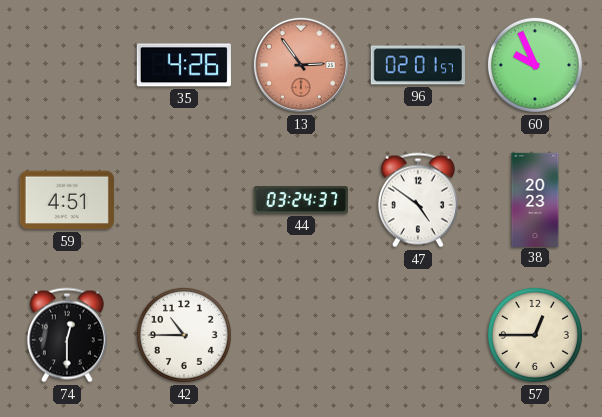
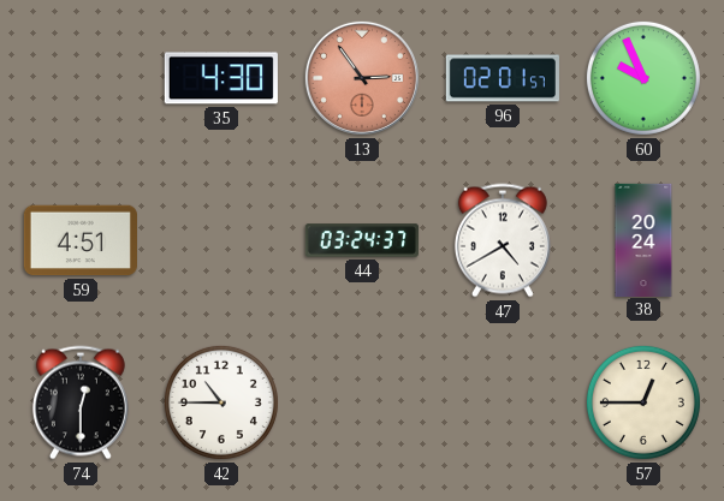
35: 4:26 -> 4:30
47: 4:51 -> 4:40
38: 20:23 -> 20:24
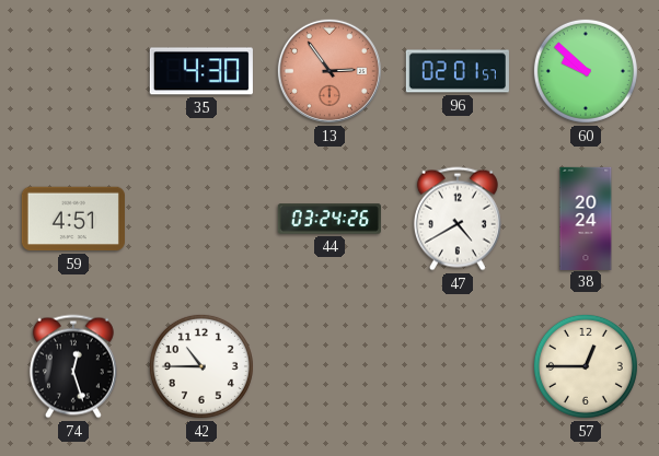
60: 9:56 -> 9:52
44: 03:24:37 -> 03:24:26
74: 12:30 -> 12:27
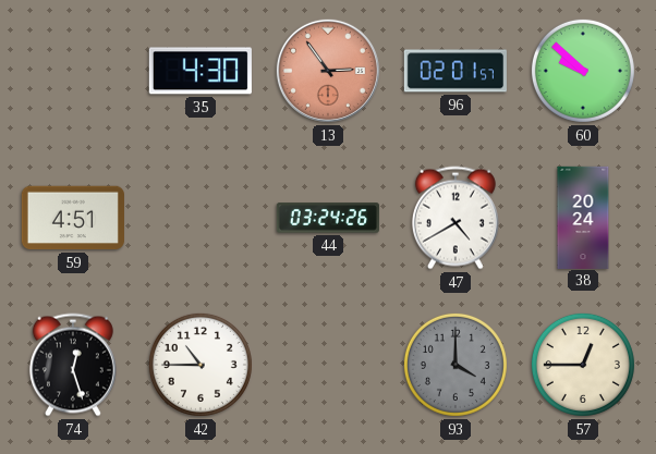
93: none -> 4:00
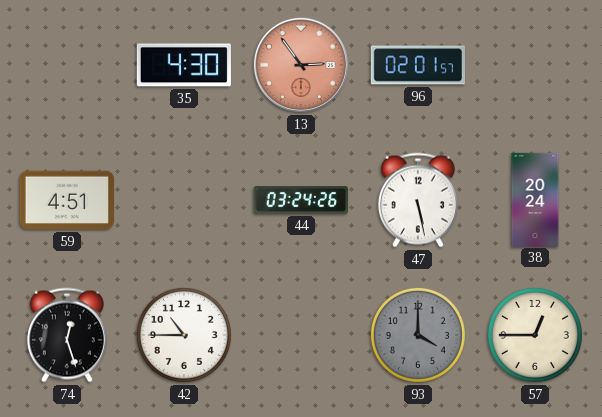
60: 9:52 -> none
47: 4:40 -> 5:28
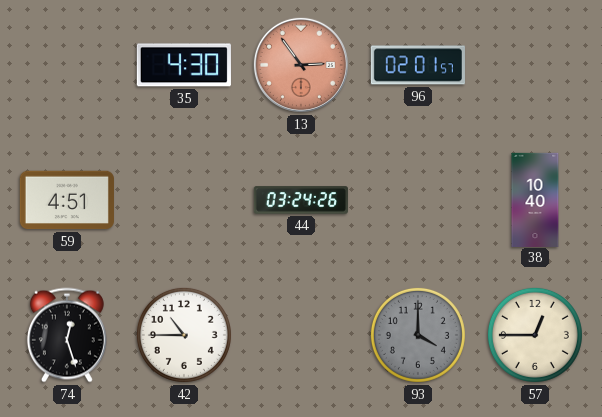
47: 5:28 -> none
38: 20:24 -> 10:40
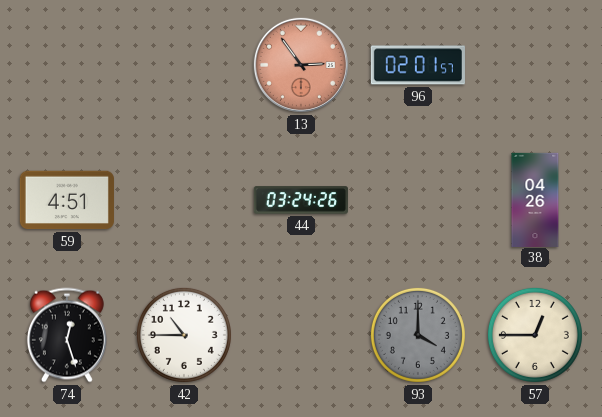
35: 4:30 -> none
38: 10:40 -> 04:26
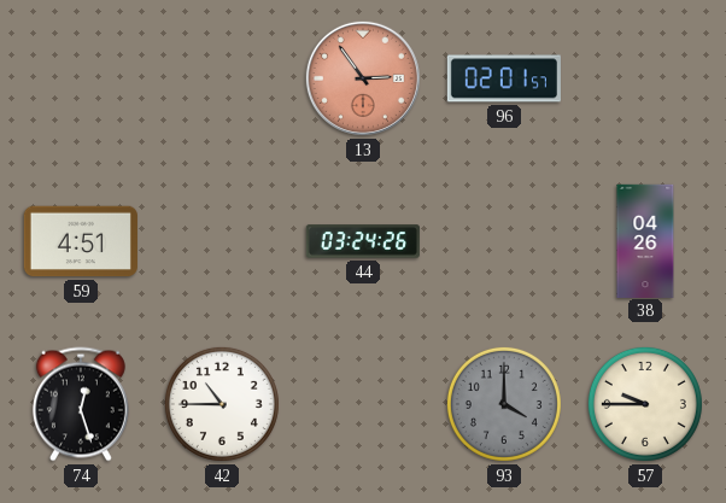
57: 12:45 -> 9:45
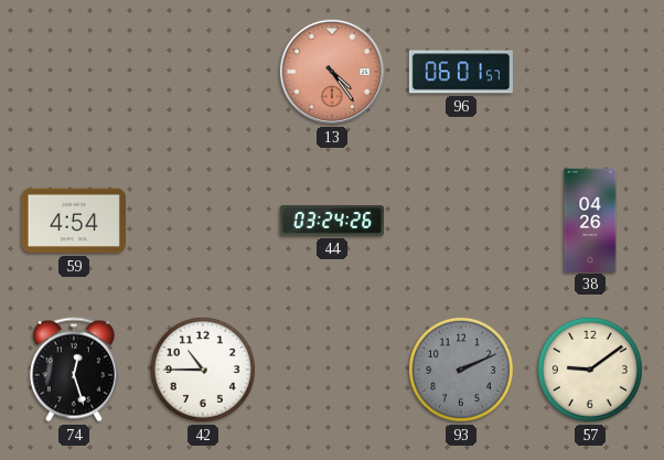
13: 2:54 -> 4:24
96: 02:01 -> 06:01
59: 4:51 -> 4:54
93: 4:00 -> 2:11
57: 9:45 -> 9:09
